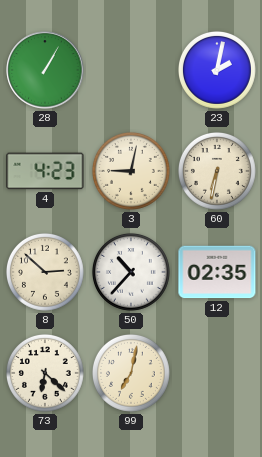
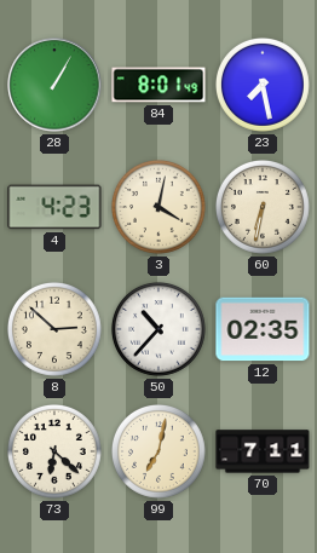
84: none -> 8:01
23: 2:02 -> 7:28
3: 9:02 -> 4:02
70: none -> 7:11
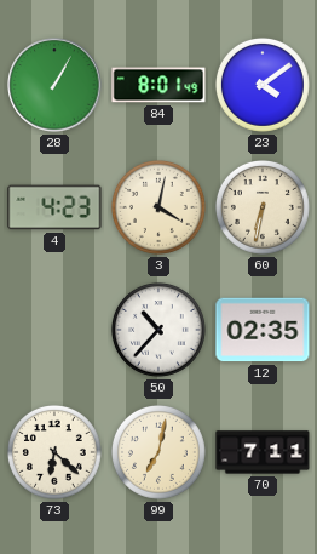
23: 7:28 -> 4:09
8: 2:52 -> none
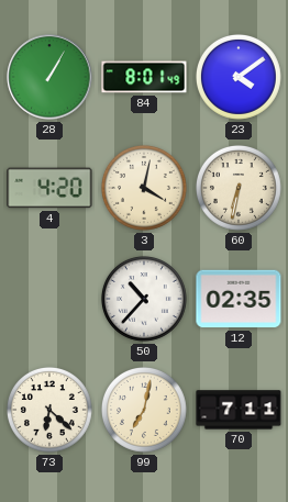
4: 4:23 -> 4:20
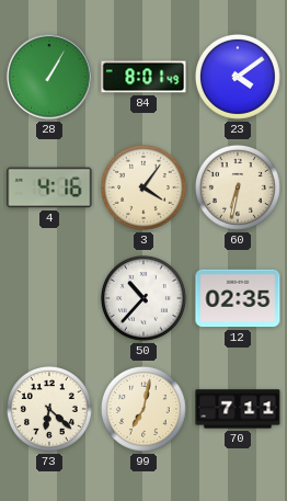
4: 4:20 -> 4:16
3: 4:02 -> 4:06
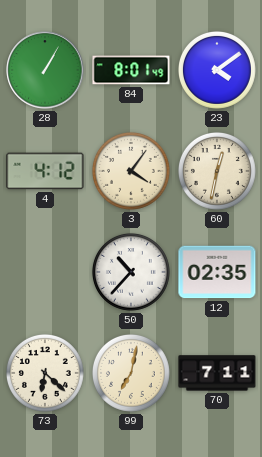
4: 4:16 -> 4:12
60: 6:32 -> 12:32
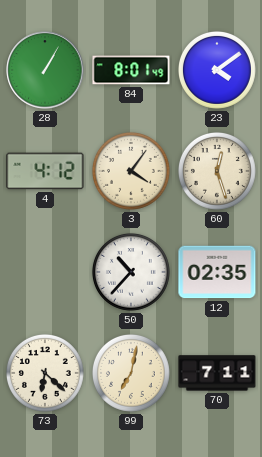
60: 12:32 -> 12:27
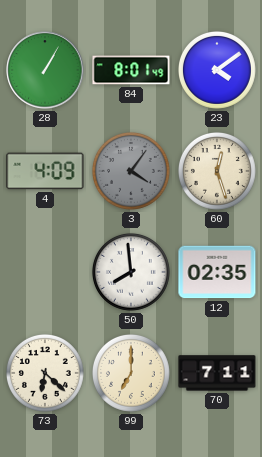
4: 4:12 -> 4:09
3 dial: cream -> grey
50: 10:37 -> 7:59
99: 7:02 -> 7:00
